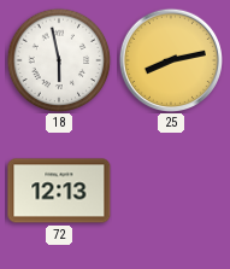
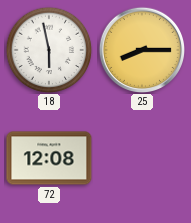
25: 8:13 -> 8:15
72: 12:13 -> 12:08
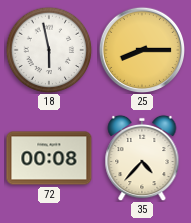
72: 12:08 -> 00:08
35: none -> 4:37
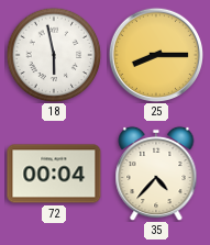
72: 00:08 -> 00:04
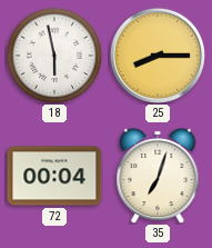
35: 4:37 -> 7:03
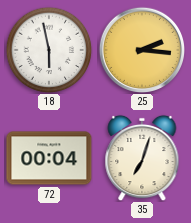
25: 8:15 -> 2:16
